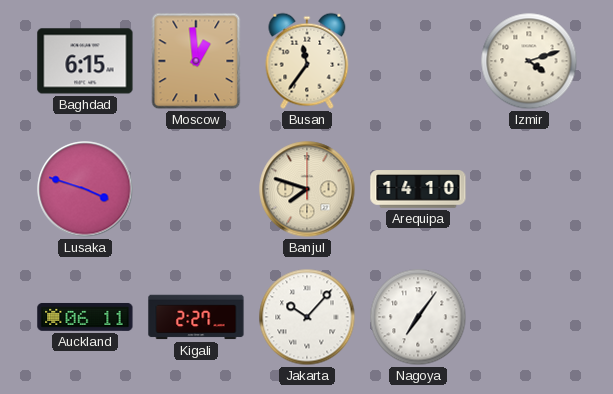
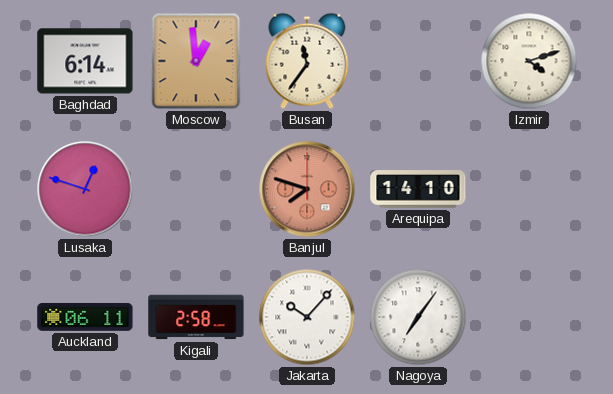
Baghdad: 6:15 -> 6:14
Lusaka: 3:48 -> 12:48
Banjul dial: cream -> salmon
Kigali: 2:27 -> 2:58
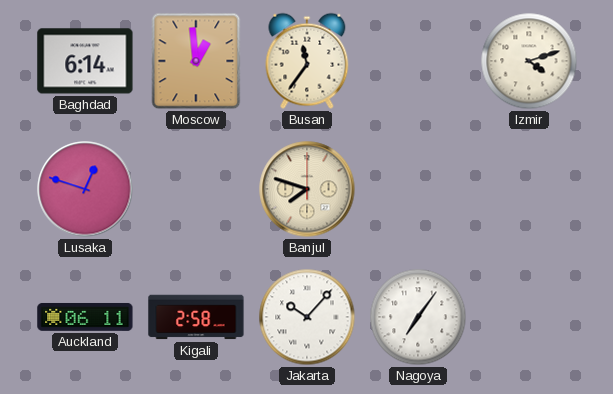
Banjul dial: salmon -> cream
Arequipa: 14:10 -> none
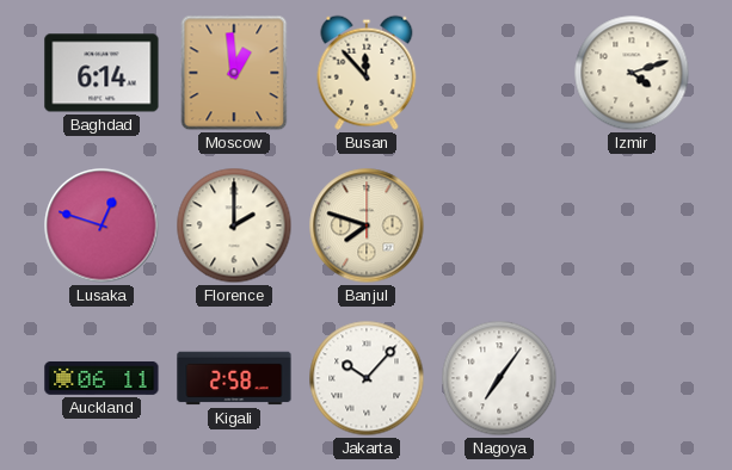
Busan: 11:36 -> 11:53
Florence: none -> 2:00
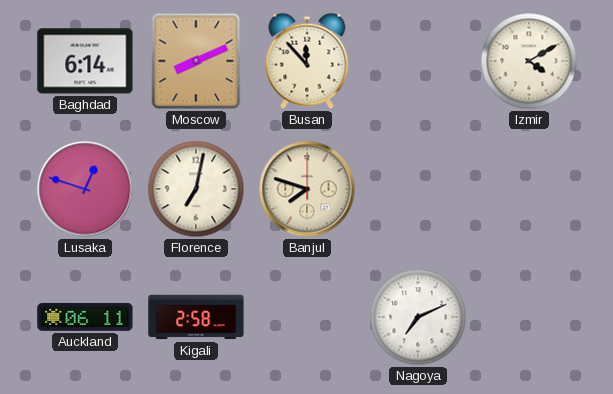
Moscow: 12:59 -> 8:11
Izmir: 4:12 -> 4:10
Florence: 2:00 -> 7:02
Jakarta: 10:07 -> none
Nagoya: 7:06 -> 7:11
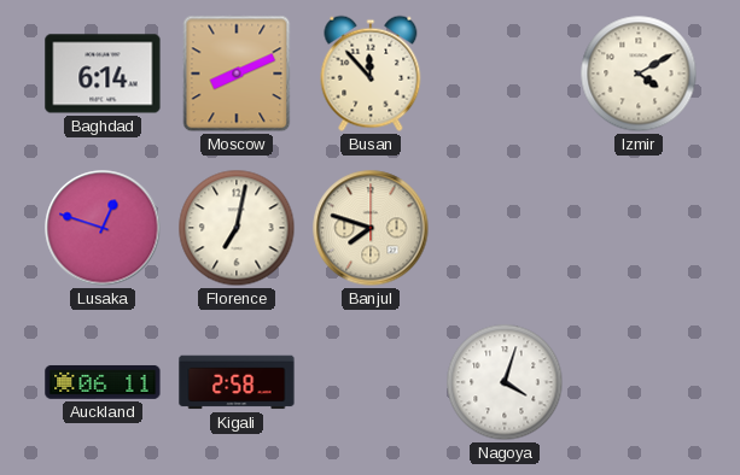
Nagoya: 7:11 -> 4:03
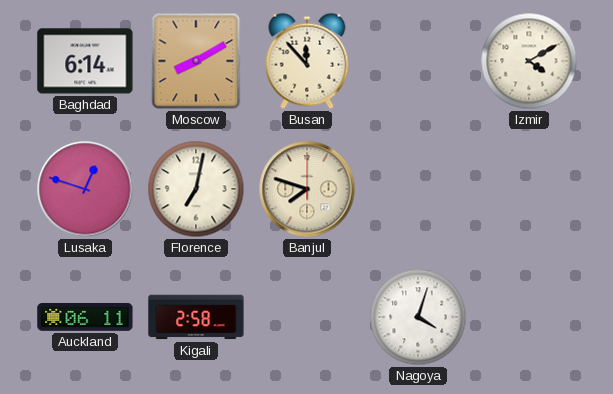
Moscow: 8:11 -> 8:10
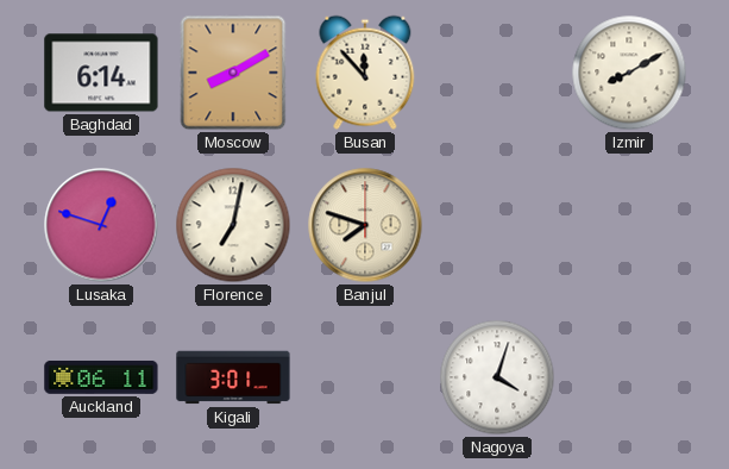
Izmir: 4:10 -> 8:10
Kigali: 2:58 -> 3:01
